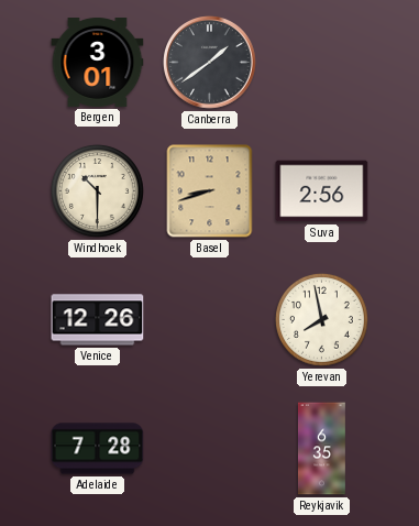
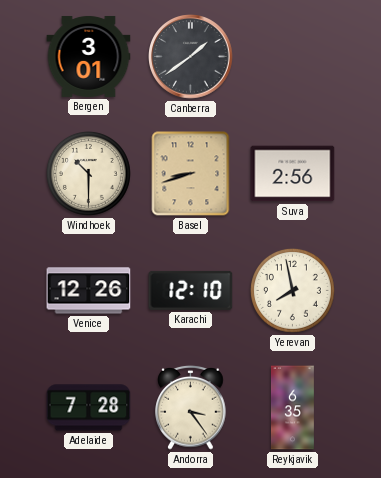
Karachi: none -> 12:10
Andorra: none -> 3:24
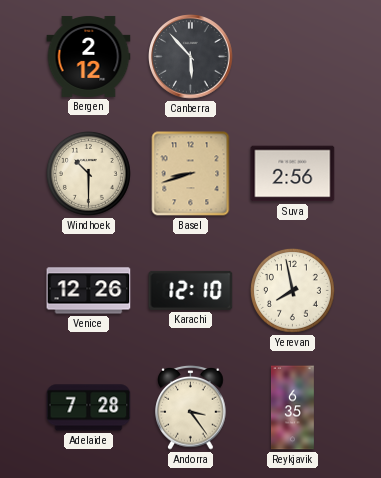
Bergen: 3:01 -> 2:12
Canberra: 1:39 -> 5:53
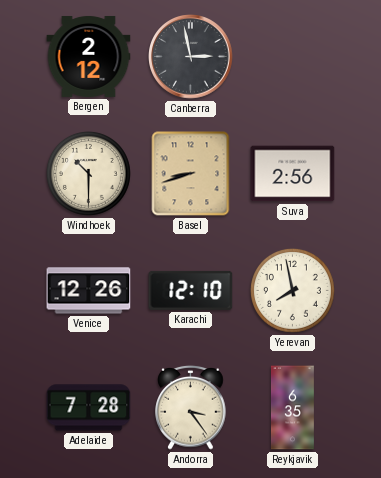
Canberra: 5:53 -> 2:58
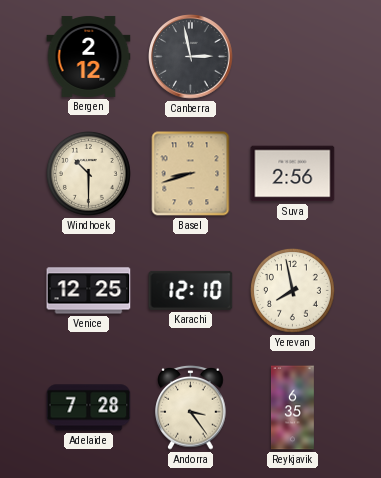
Venice: 12:26 -> 12:25
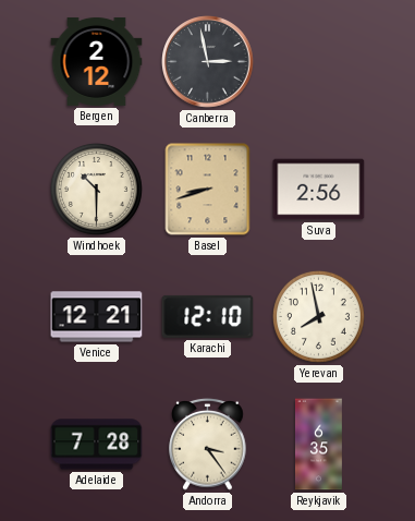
Venice: 12:25 -> 12:21
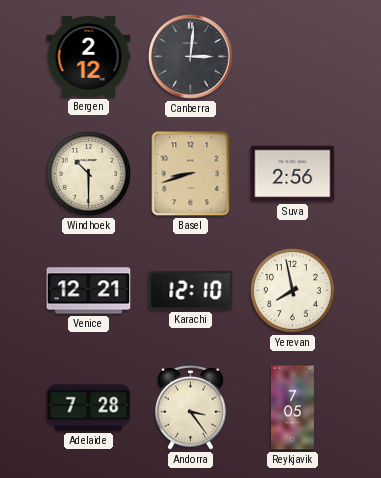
Canberra: 2:58 -> 3:01
Reykjavik: 6:35 -> 7:05
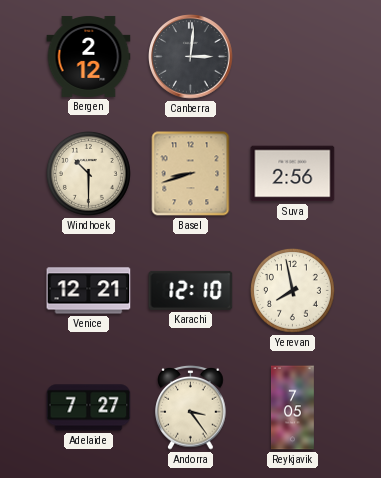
Adelaide: 7:28 -> 7:27
